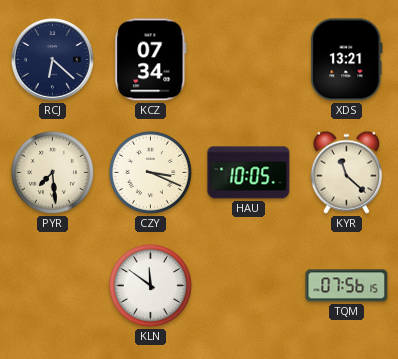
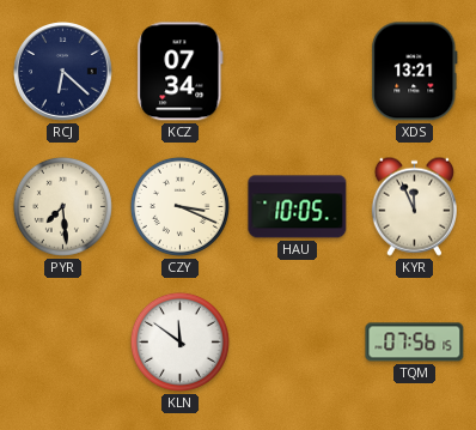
KYR: 11:22 -> 11:56
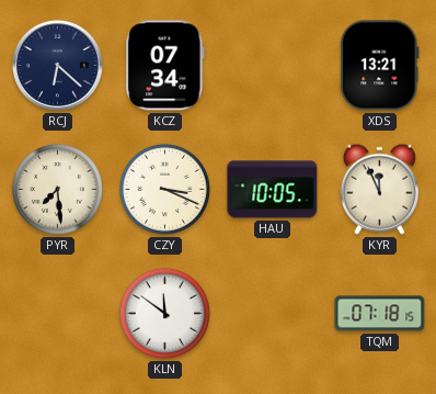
TQM: 07:56 -> 07:18
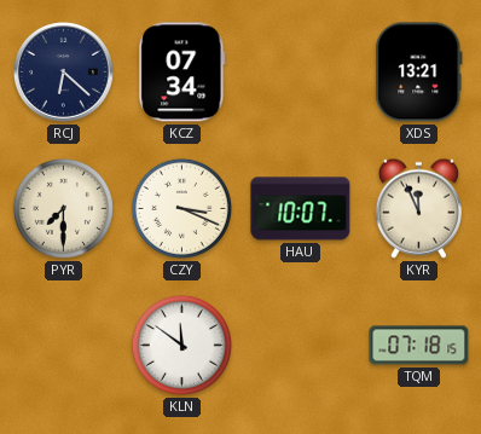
PYR: 7:29 -> 7:30
HAU: 10:05 -> 10:07
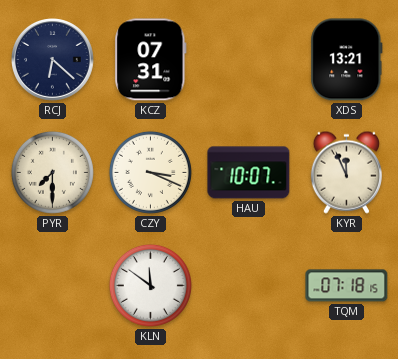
KCZ: 07:34 -> 07:31
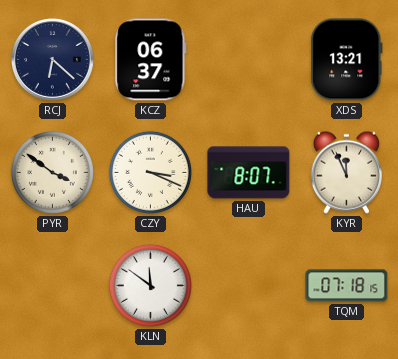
KCZ: 07:31 -> 06:37
PYR: 7:30 -> 3:51
HAU: 10:07 -> 8:07
